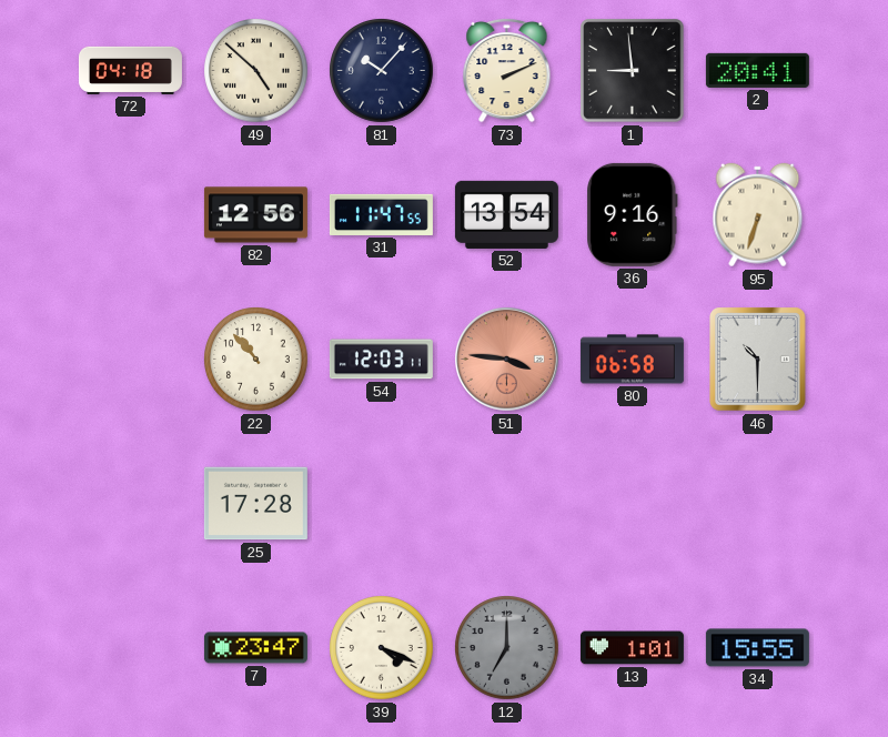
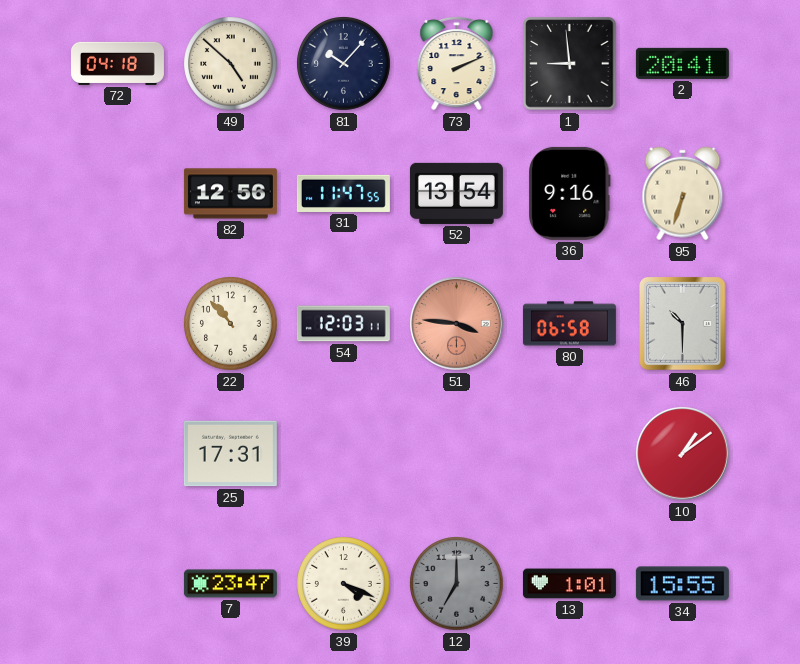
25: 17:28 -> 17:31
10: none -> 1:09
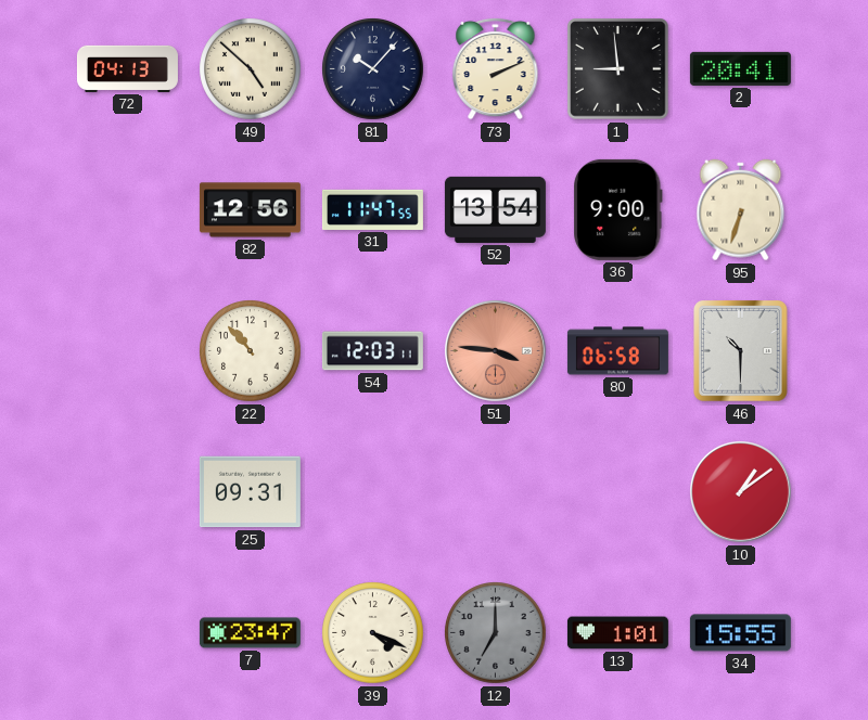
72: 04:18 -> 04:13
36: 9:16 -> 9:00
25: 17:31 -> 09:31
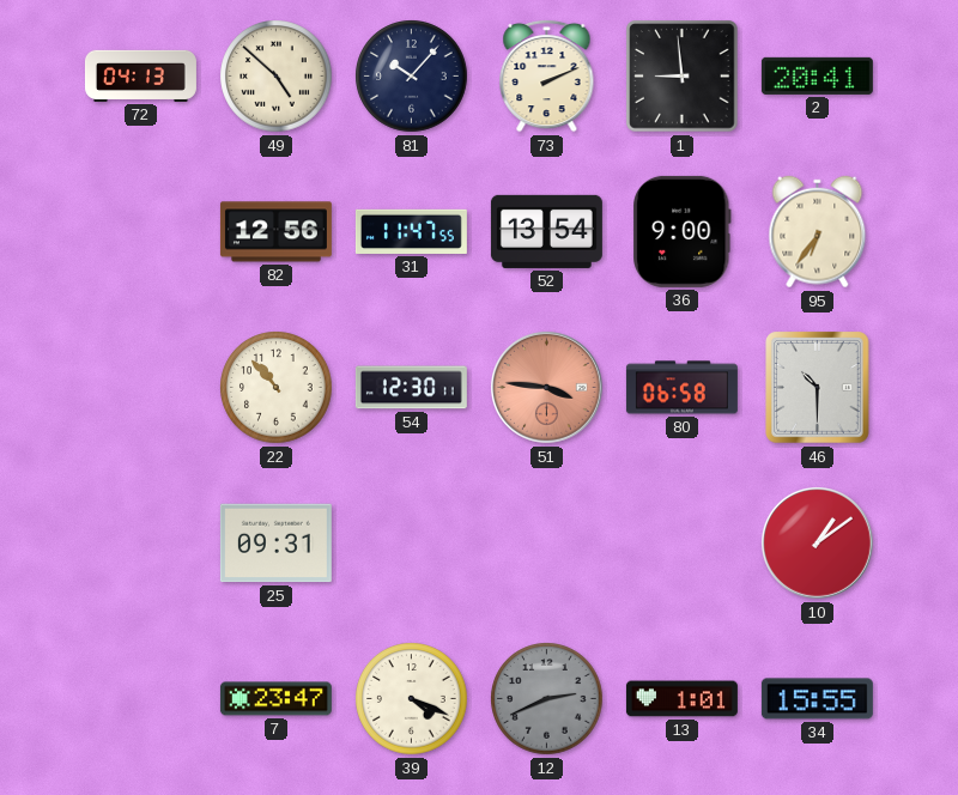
95: 6:33 -> 6:36
54: 12:03 -> 12:30
12: 7:00 -> 2:41
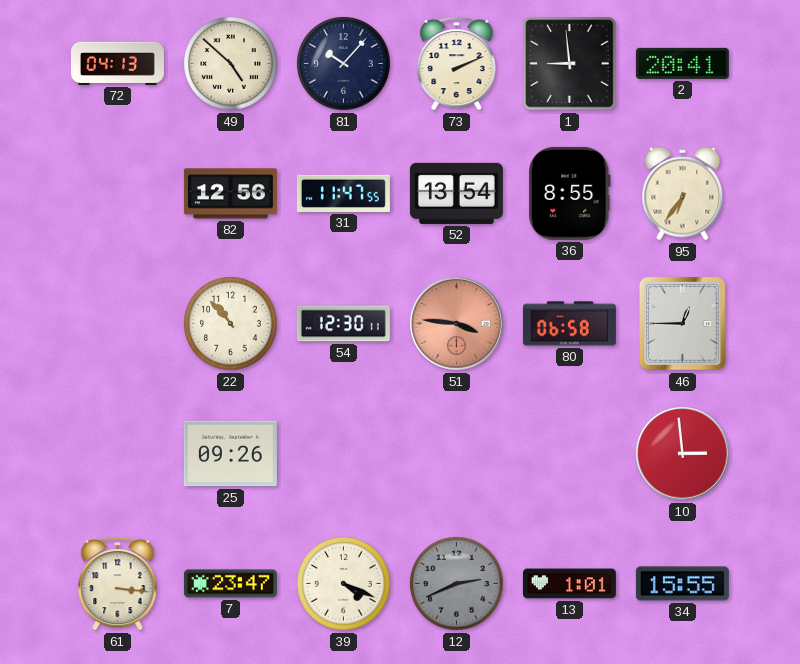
36: 9:00 -> 8:55
46: 10:30 -> 12:45
25: 09:31 -> 09:26
10: 1:09 -> 2:59
61: none -> 3:16
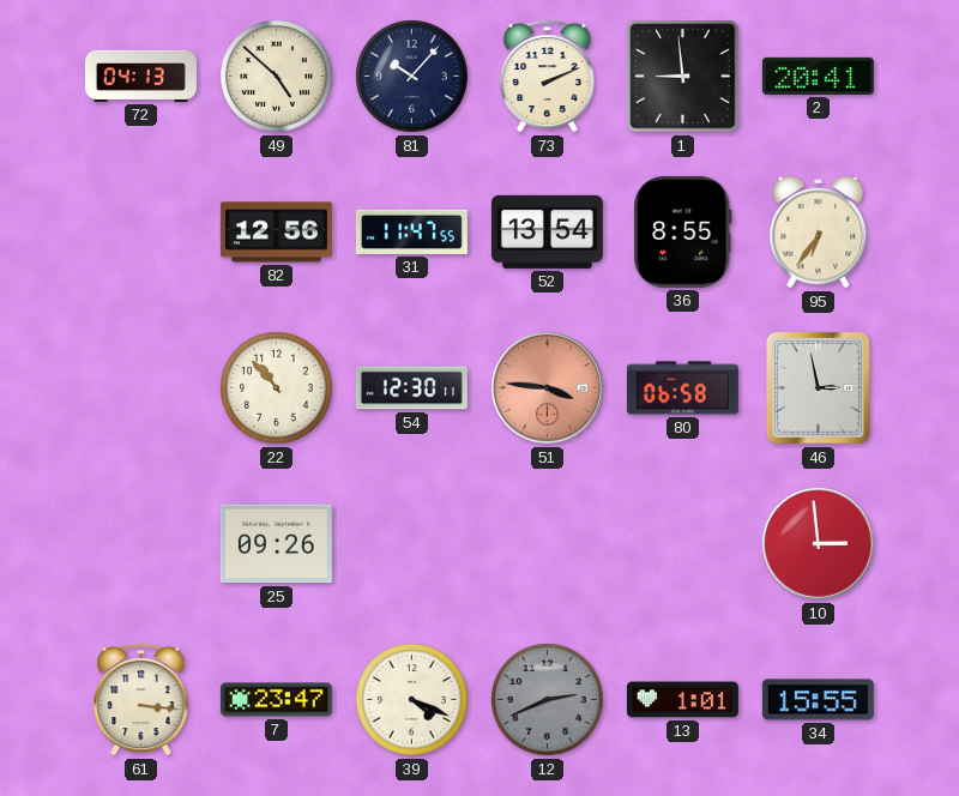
46: 12:45 -> 2:58
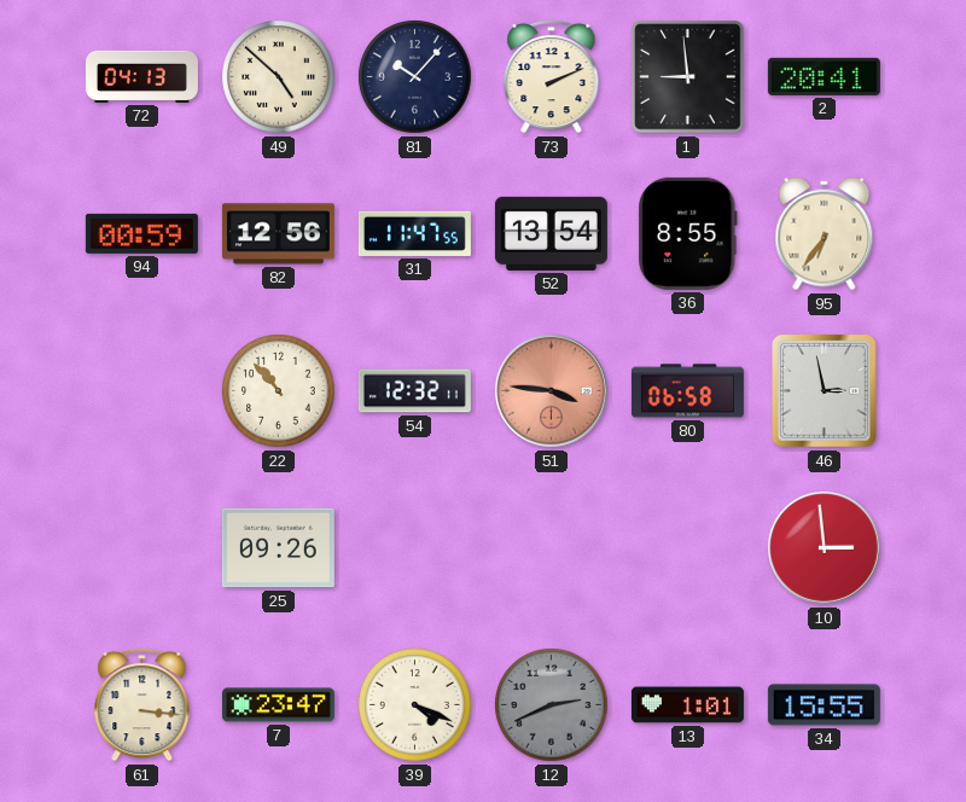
94: none -> 00:59
54: 12:30 -> 12:32
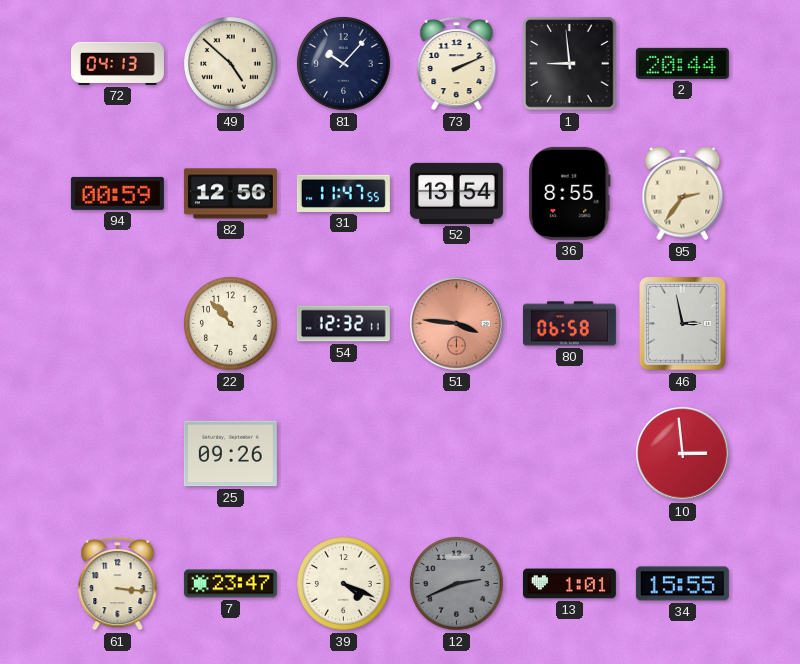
2: 20:41 -> 20:44
95: 6:36 -> 2:36
